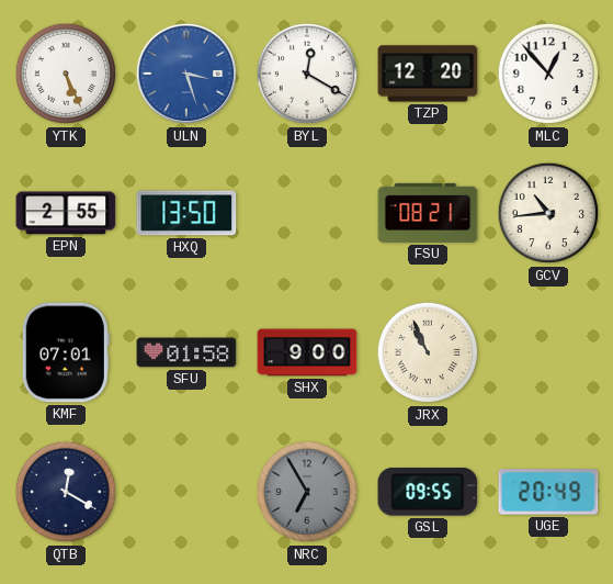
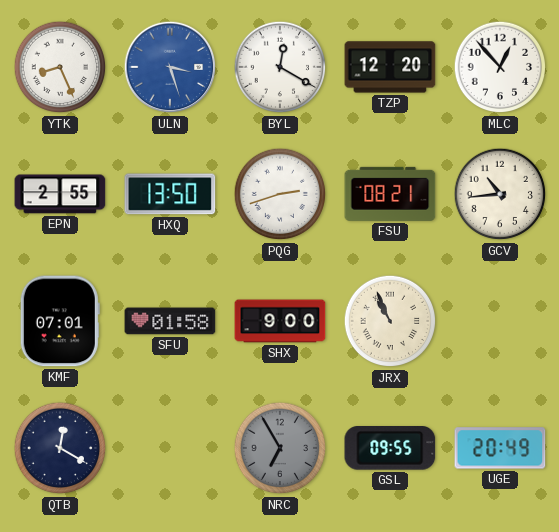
YTK: 5:26 -> 8:26
PQG: none -> 2:42
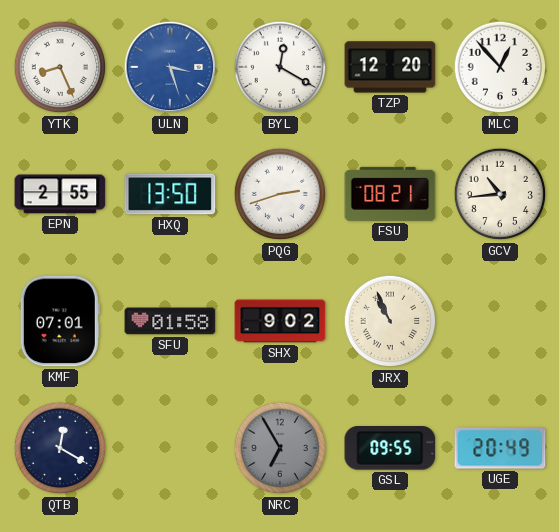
SHX: 9:00 -> 9:02
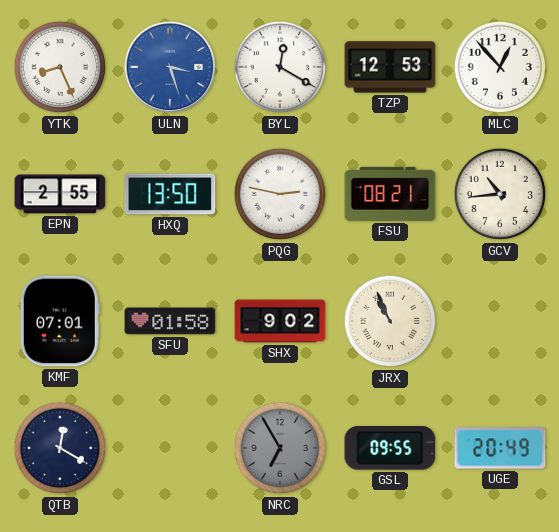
TZP: 12:20 -> 12:53
PQG: 2:42 -> 2:47
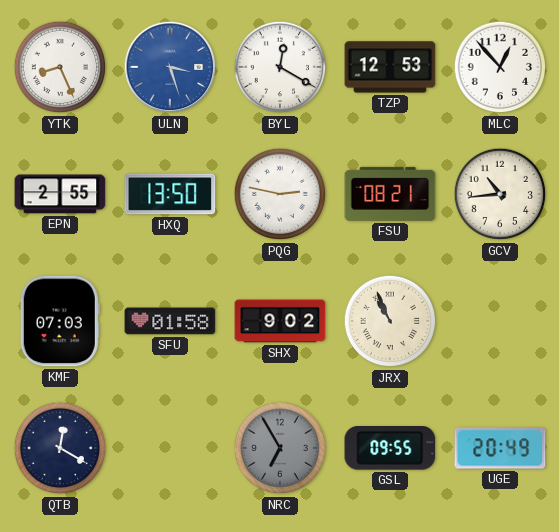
KMF: 07:01 -> 07:03
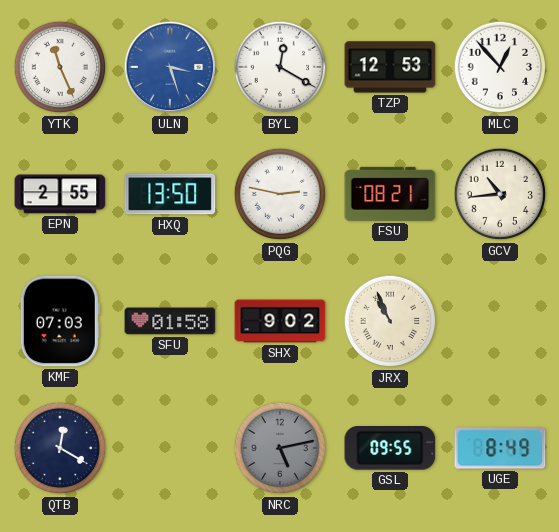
YTK: 8:26 -> 11:26
NRC: 6:55 -> 5:13
UGE: 20:49 -> 8:49
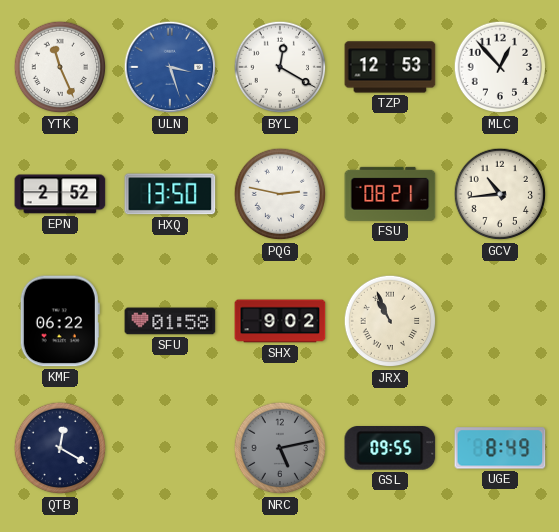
EPN: 2:55 -> 2:52
KMF: 07:03 -> 06:22
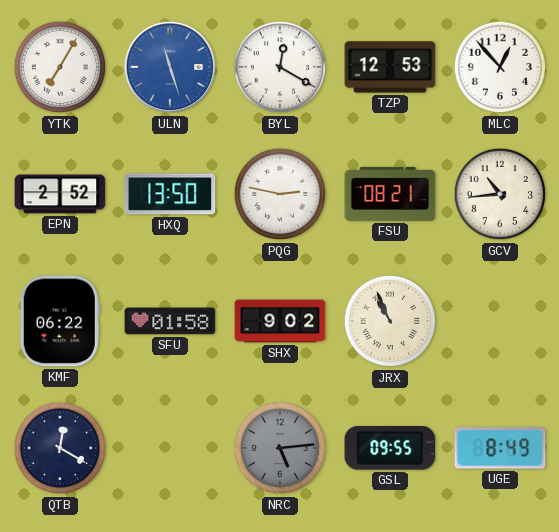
YTK: 11:26 -> 7:05
ULN: 3:27 -> 11:27
NRC: 5:13 -> 5:14
